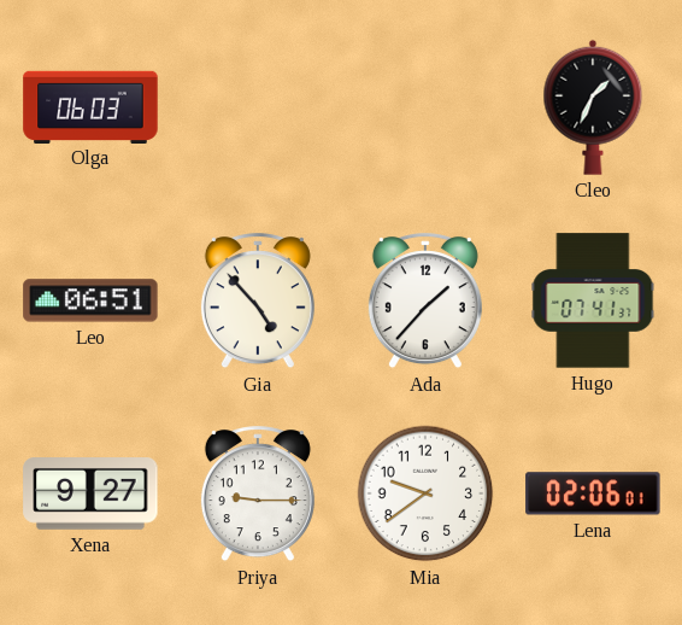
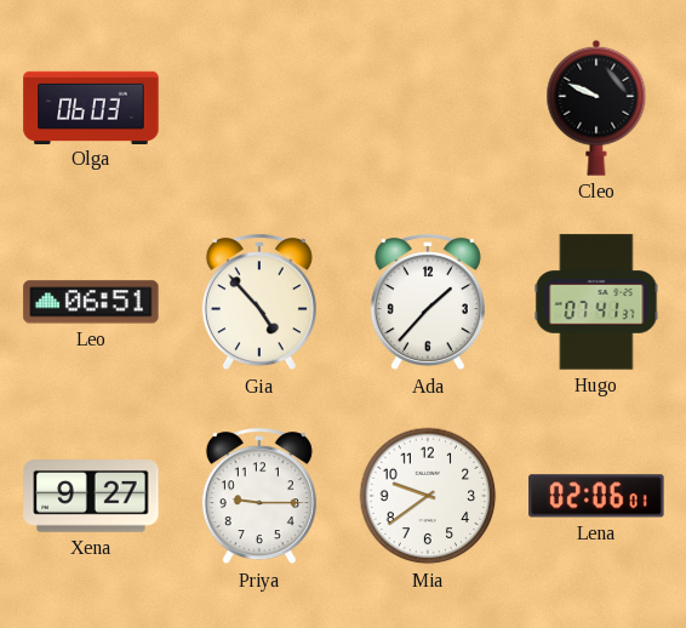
Cleo: 1:34 -> 9:49
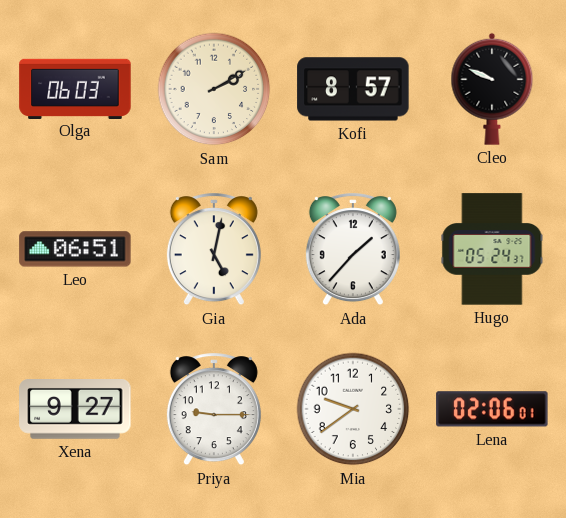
Sam: none -> 2:10
Kofi: none -> 8:57
Gia: 4:53 -> 5:02
Hugo: 07:41 -> 05:24
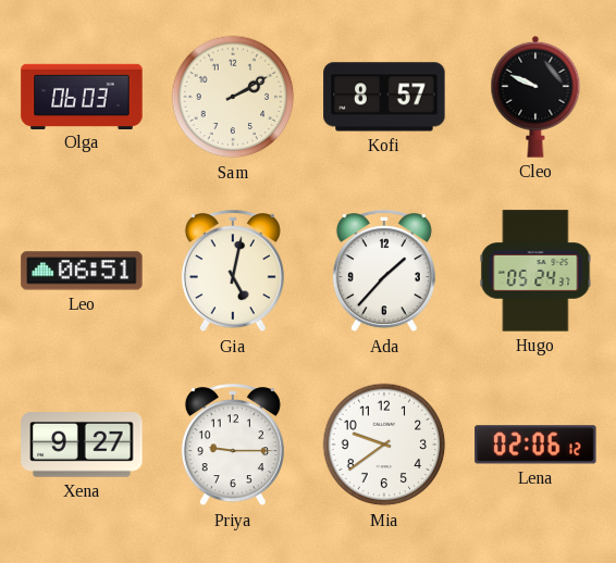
Lena: 02:06:01 -> 02:06:12
